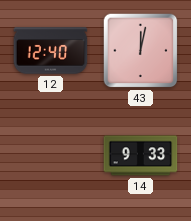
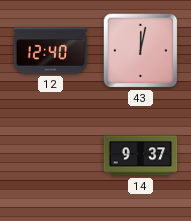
14: 9:33 -> 9:37
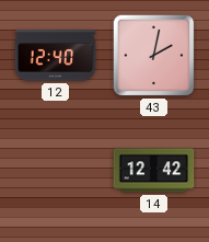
43: 12:02 -> 2:02
14: 9:37 -> 12:42
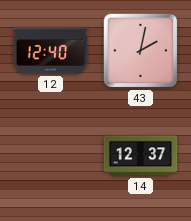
14: 12:42 -> 12:37
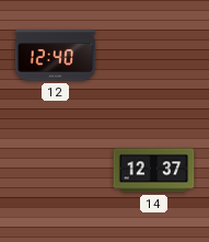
43: 2:02 -> none
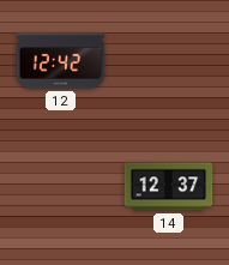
12: 12:40 -> 12:42
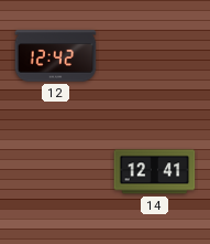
14: 12:37 -> 12:41
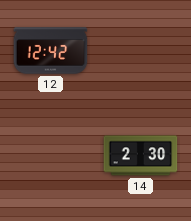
14: 12:41 -> 2:30
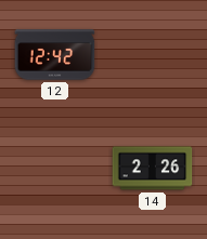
14: 2:30 -> 2:26
